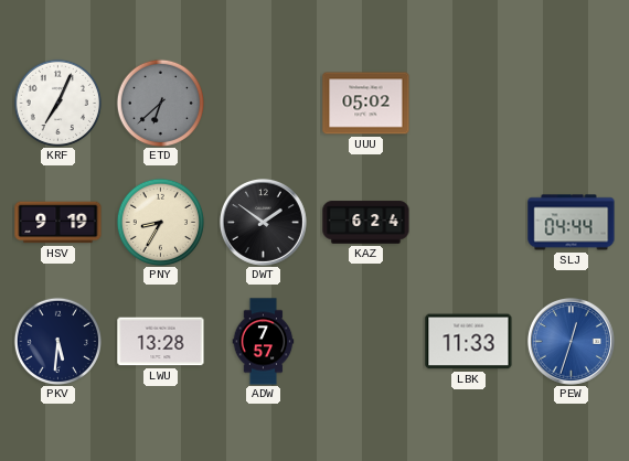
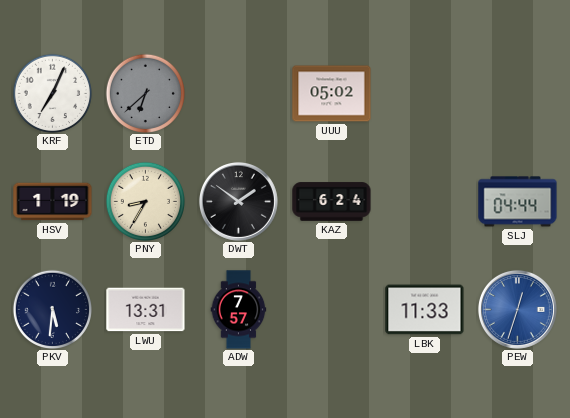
HSV: 9:19 -> 1:19
LWU: 13:28 -> 13:31
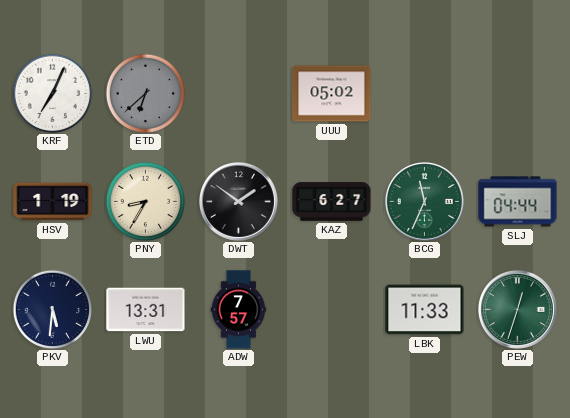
KAZ: 6:24 -> 6:27
BCG: none -> 11:34
PEW dial: blue -> green
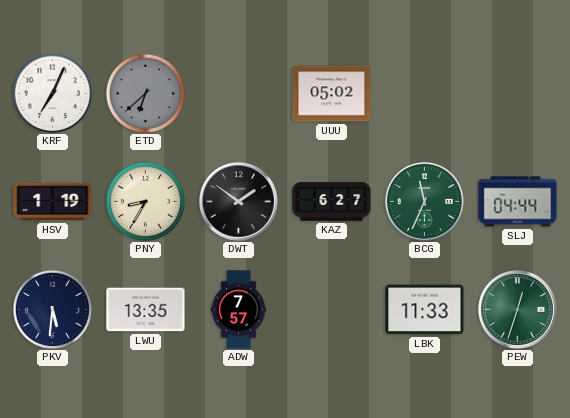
LWU: 13:31 -> 13:35
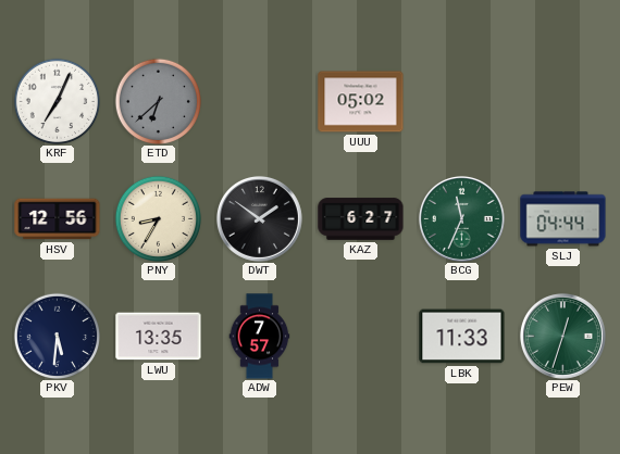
HSV: 1:19 -> 12:56
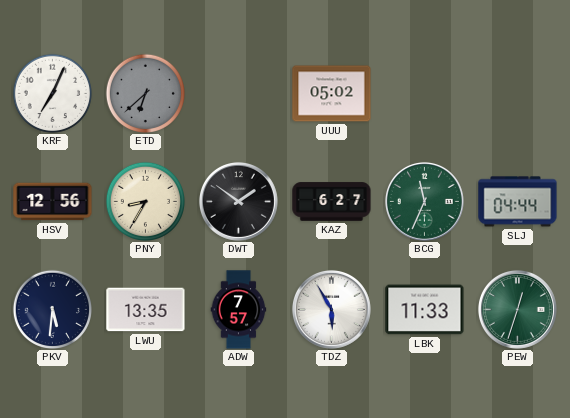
TDZ: none -> 5:55
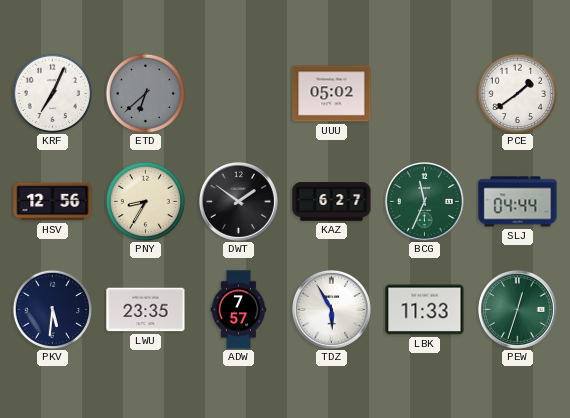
PCE: none -> 1:39
LWU: 13:35 -> 23:35
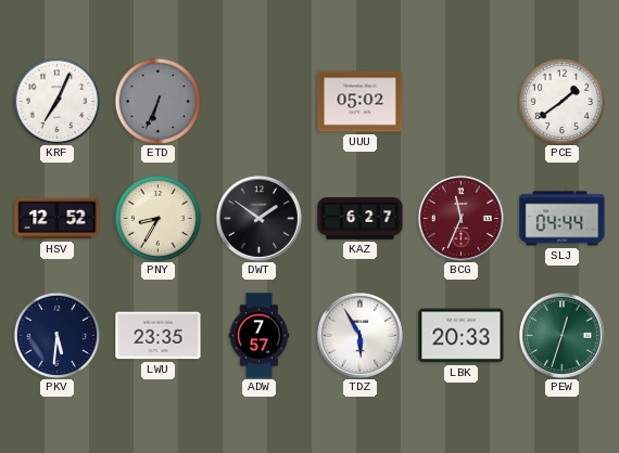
ETD: 6:38 -> 6:34
HSV: 12:56 -> 12:52
BCG dial: green -> burgundy
LBK: 11:33 -> 20:33
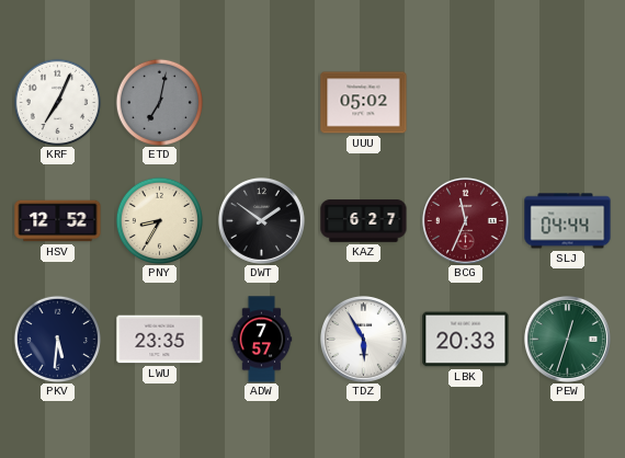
ETD: 6:34 -> 7:02
PCE: 1:39 -> none
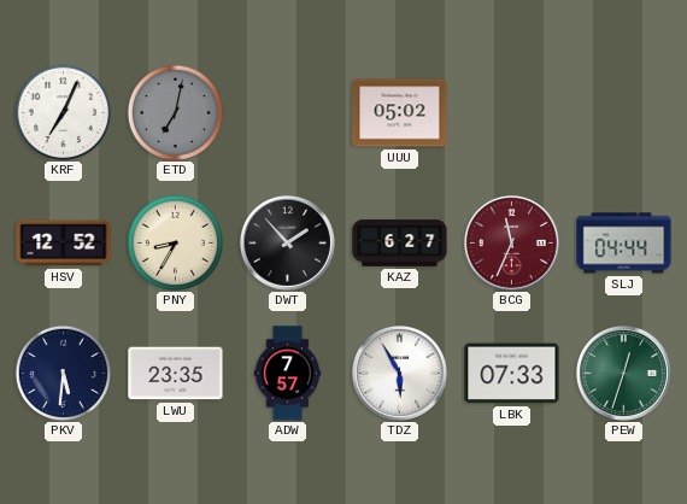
DWT: 1:51 -> 1:53
LBK: 20:33 -> 07:33
